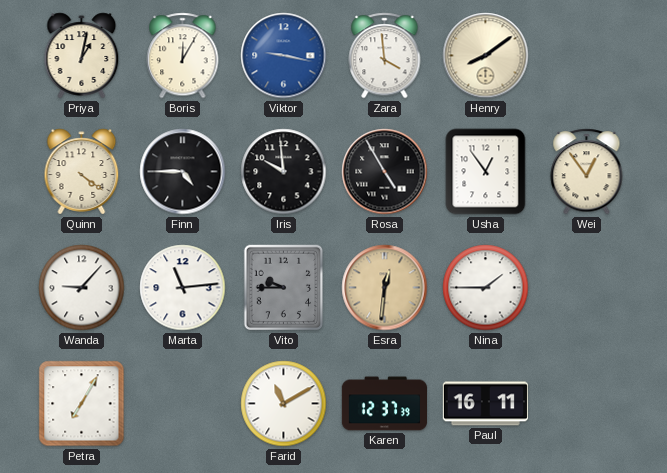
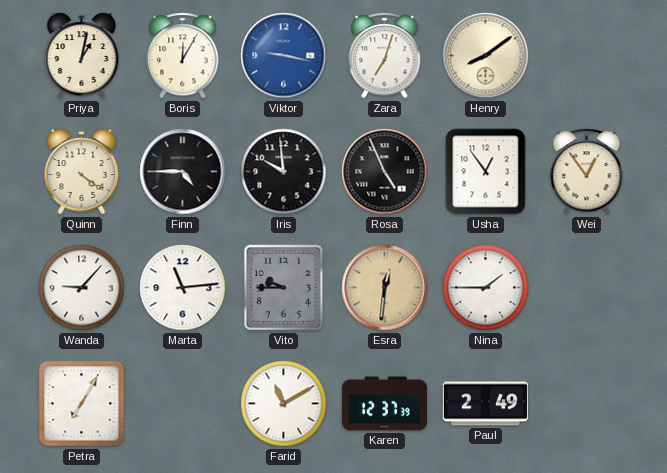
Zara: 3:59 -> 7:03
Rosa: 4:55 -> 4:56
Paul: 16:11 -> 2:49
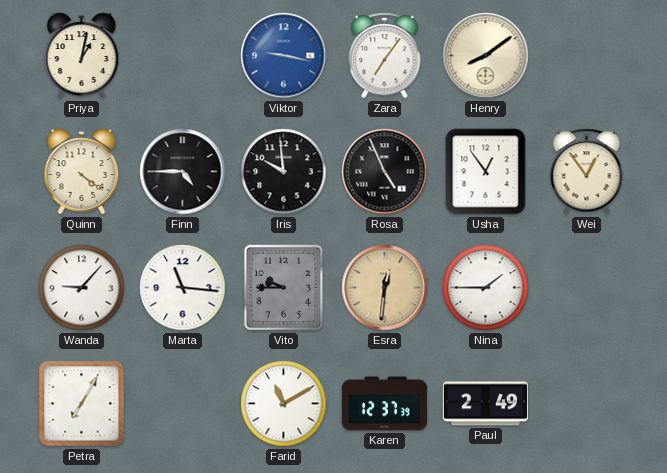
Boris: 12:05 -> none
Zara: 7:03 -> 7:06
Marta: 11:14 -> 11:16
